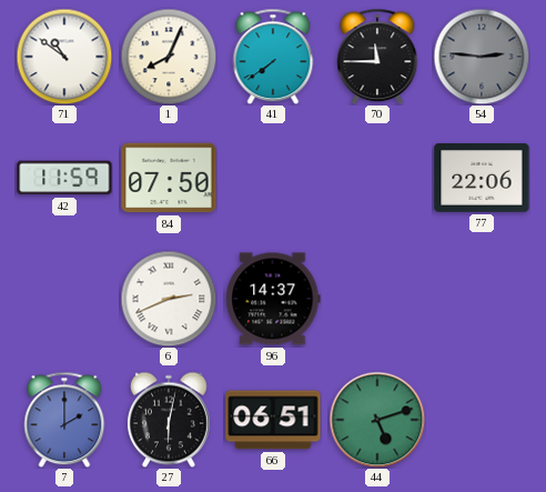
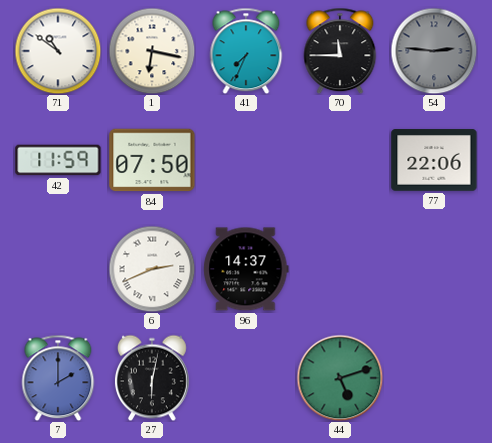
1: 8:04 -> 6:17
41: 7:39 -> 7:34
66: 06:51 -> none
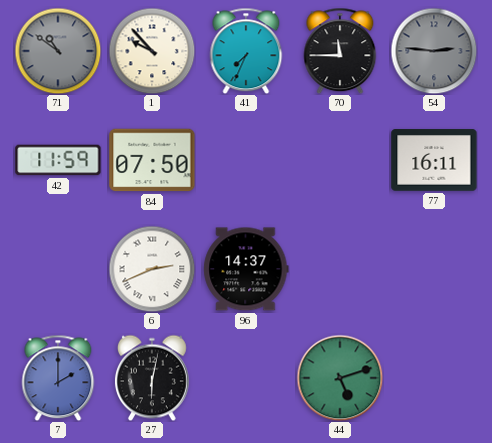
71 dial: white -> grey
1: 6:17 -> 9:53
77: 22:06 -> 16:11
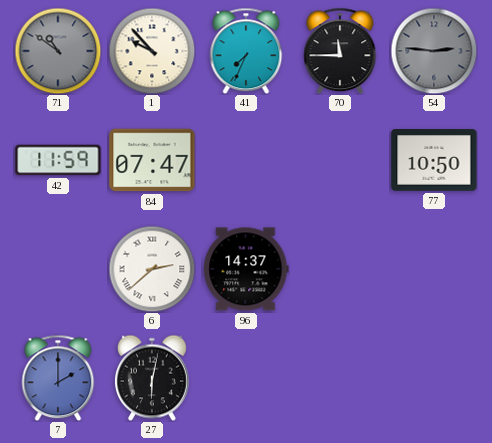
84: 07:50 -> 07:47
77: 16:11 -> 10:50
6: 2:41 -> 2:38
44: 5:12 -> none
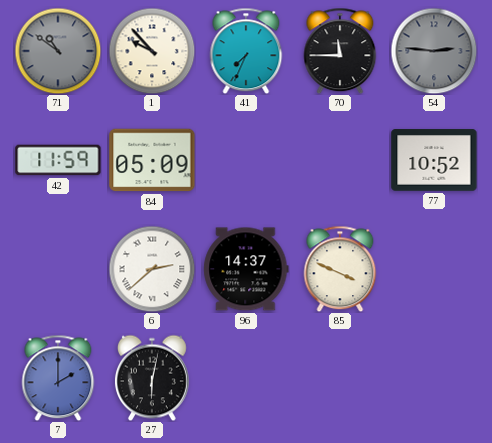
84: 07:47 -> 05:09
77: 10:50 -> 10:52
85: none -> 3:49
